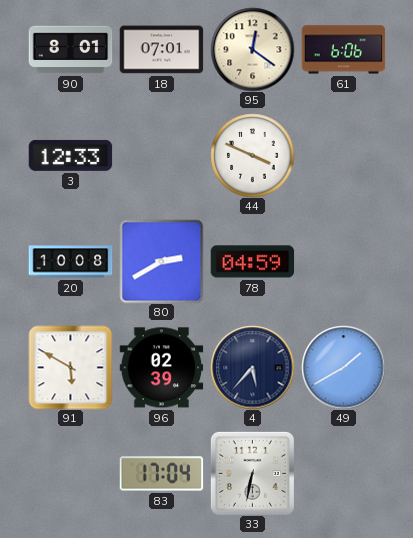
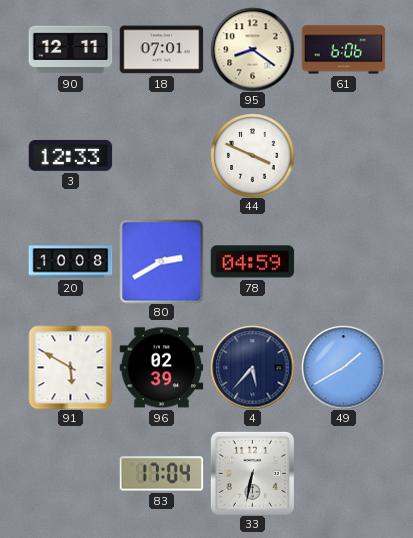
90: 8:01 -> 12:11
95: 12:21 -> 8:21
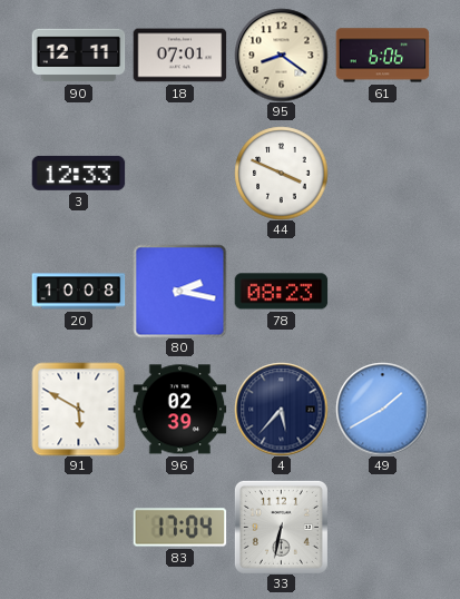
80: 2:40 -> 2:17
78: 04:59 -> 08:23
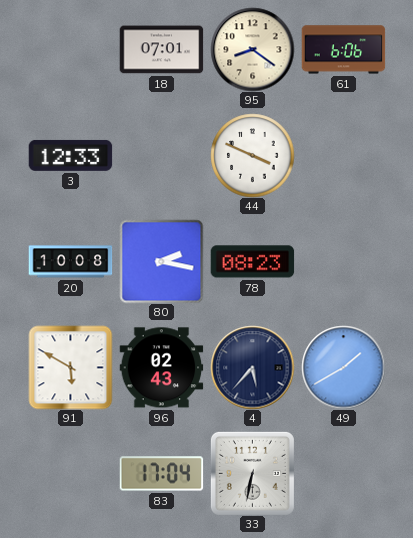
90: 12:11 -> none
96: 02:39 -> 02:43
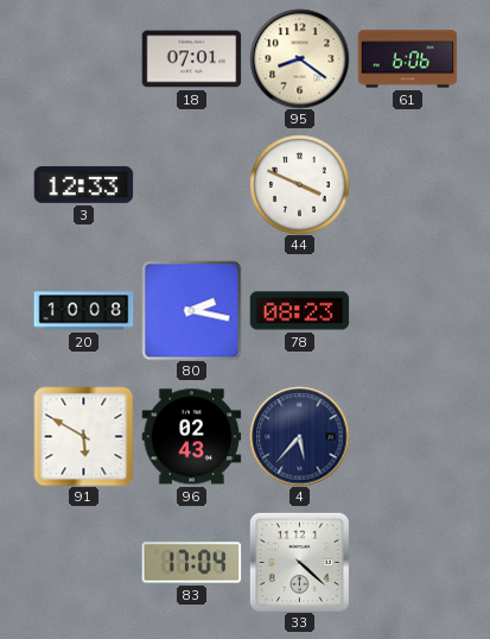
49: 1:40 -> none
33: 6:32 -> 4:22
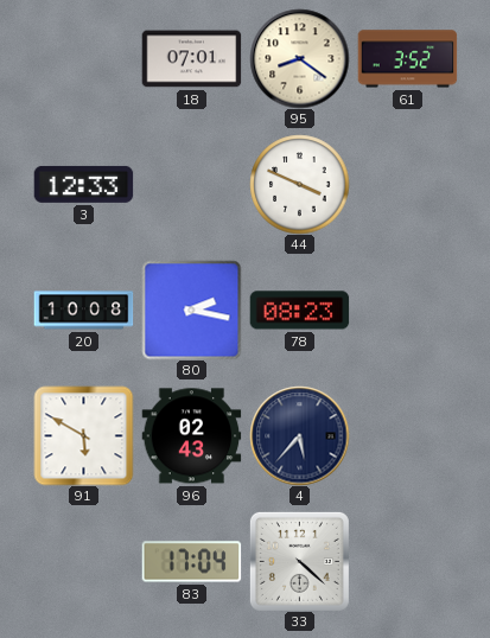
61: 6:06 -> 3:52
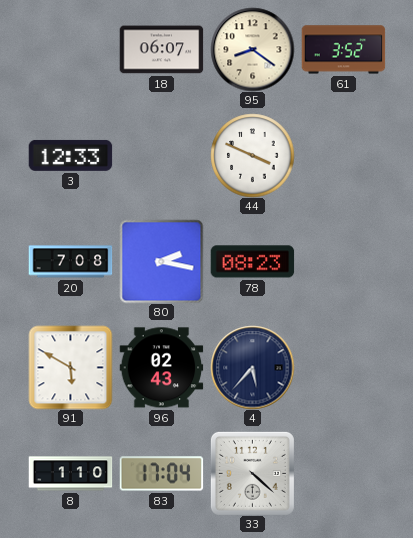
18: 07:01 -> 06:07
20: 10:08 -> 7:08
8: none -> 1:10
